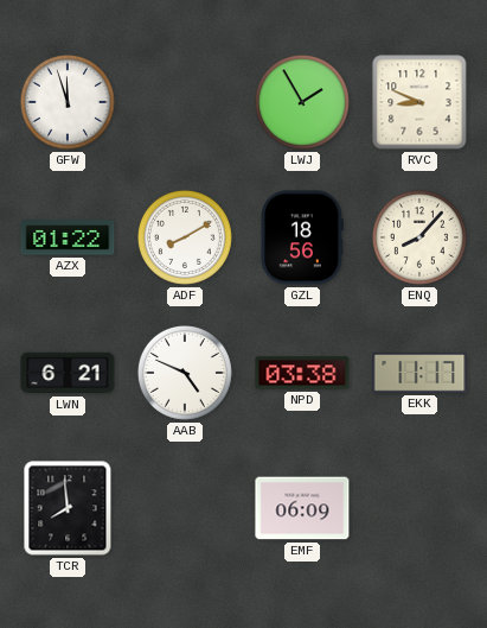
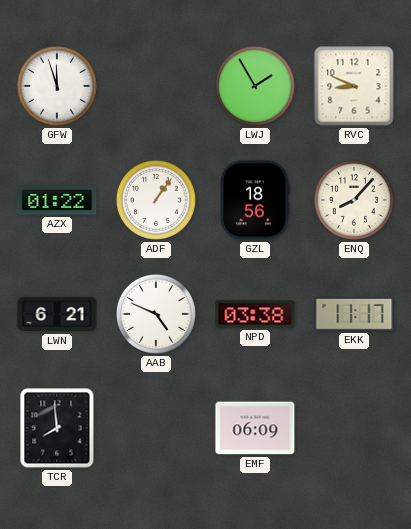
ADF: 8:10 -> 1:06
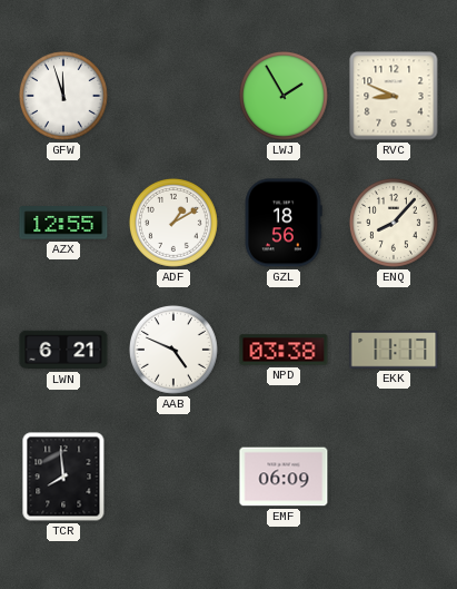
AZX: 01:22 -> 12:55
ADF: 1:06 -> 1:10
